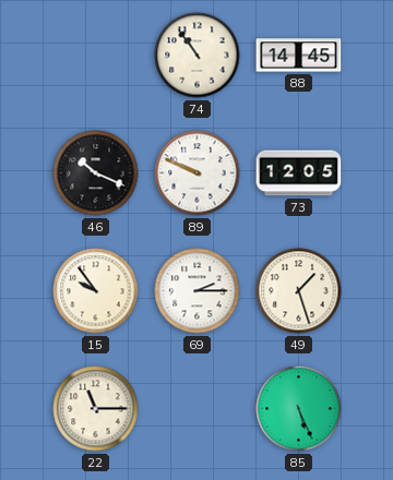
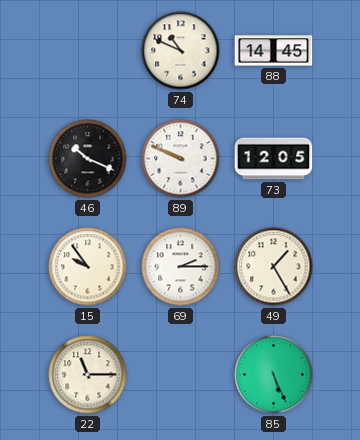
74: 10:54 -> 10:49
49: 1:27 -> 1:25
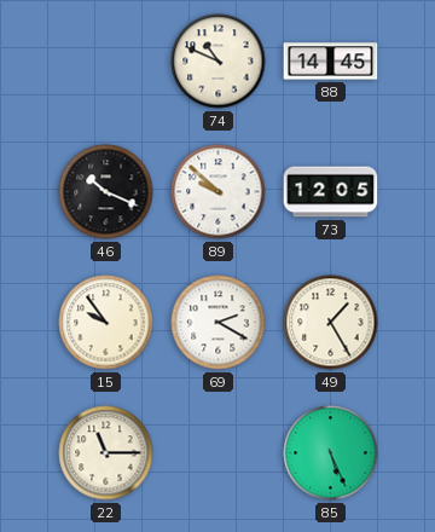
89: 9:49 -> 9:52
69: 2:15 -> 2:20
